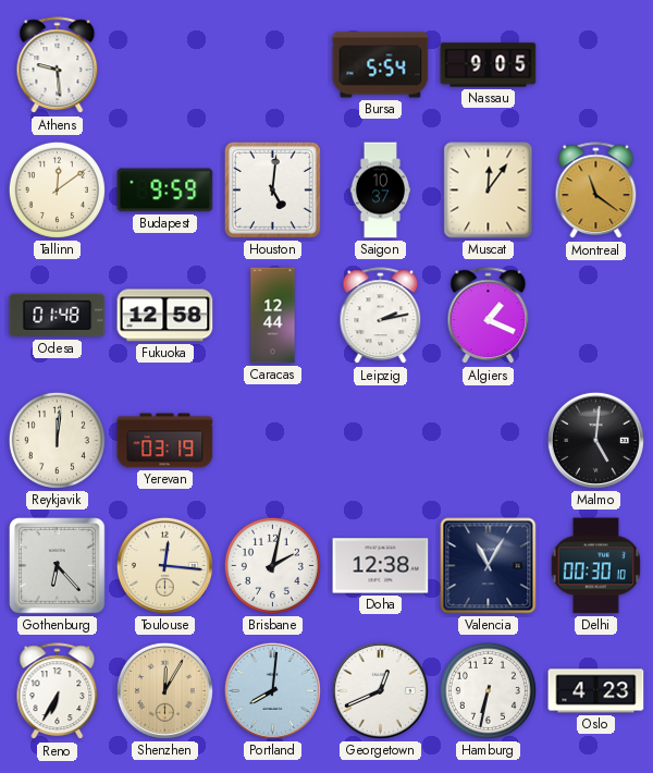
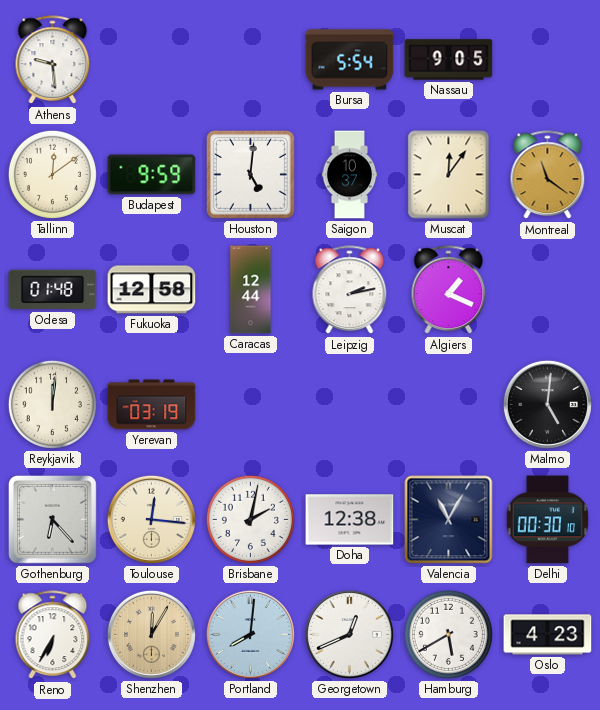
Hamburg: 6:32 -> 5:40
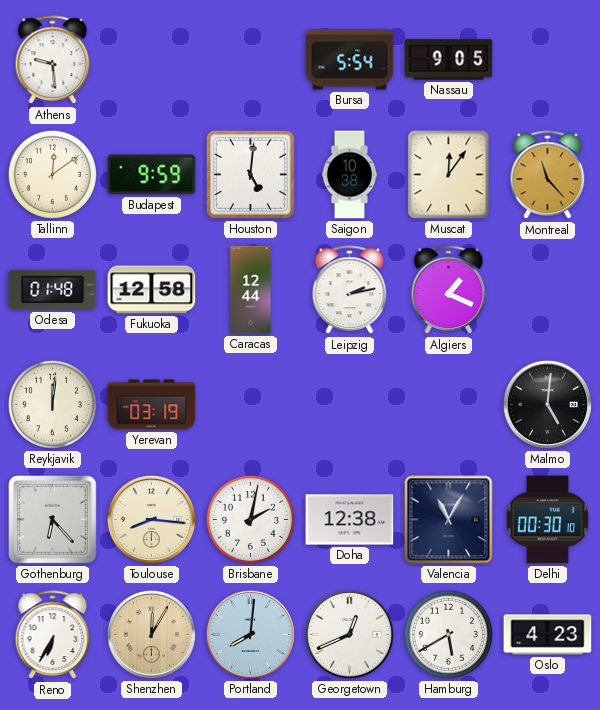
Saigon: 10:37 -> 10:38
Montreal: 11:21 -> 11:23
Toulouse: 12:16 -> 8:16
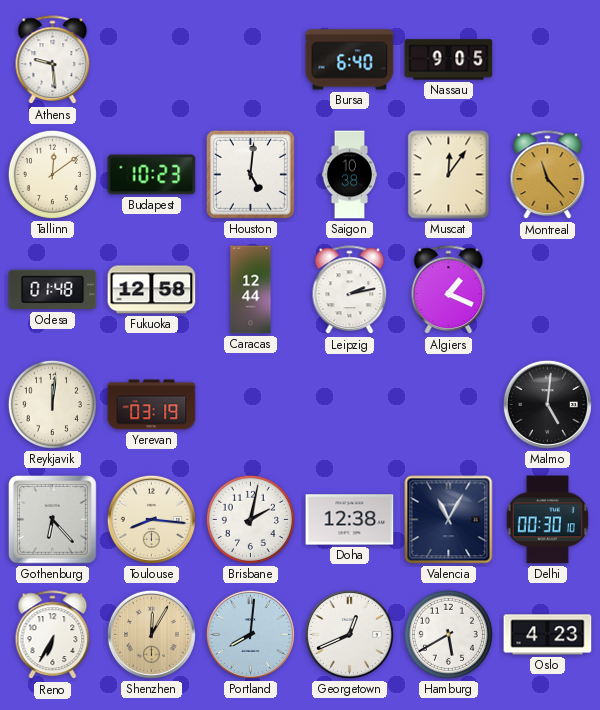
Bursa: 5:54 -> 6:40
Budapest: 9:59 -> 10:23
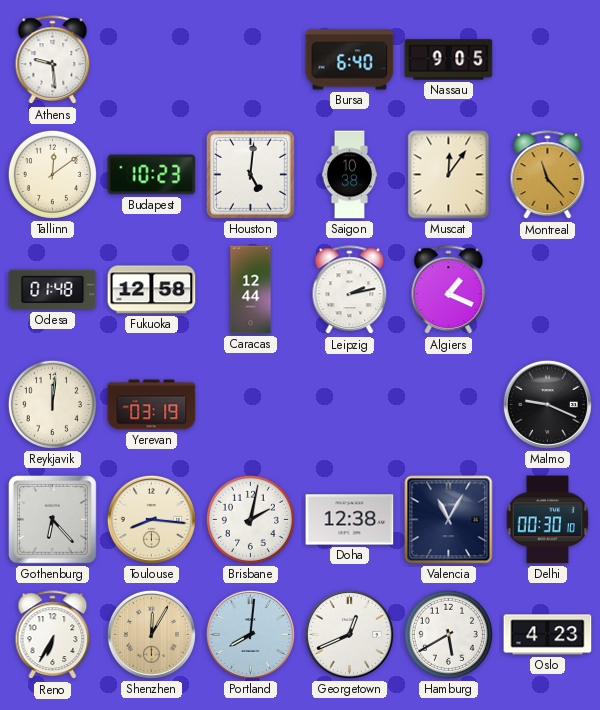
Malmo: 5:01 -> 9:19
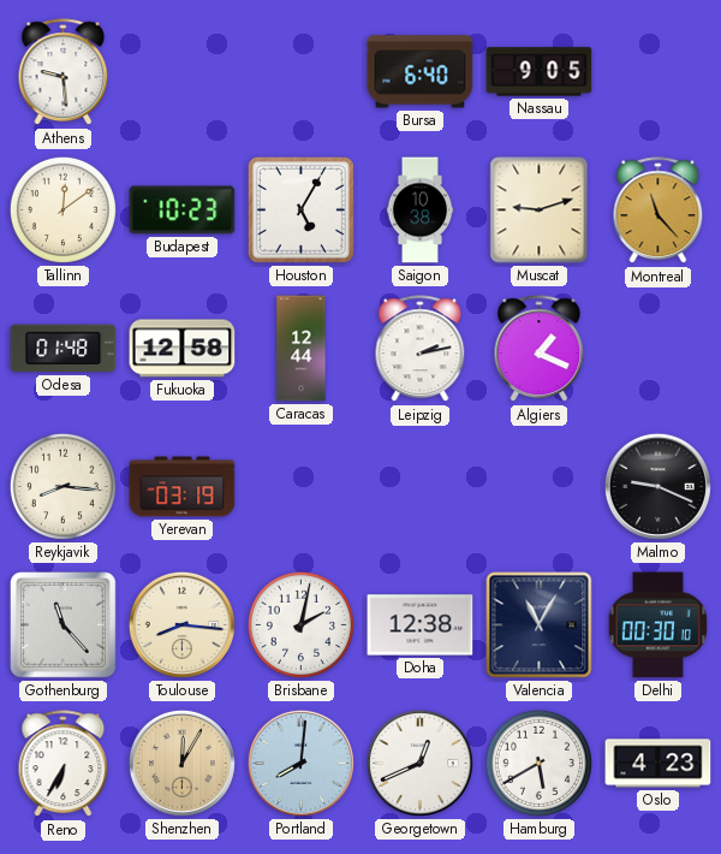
Houston: 5:01 -> 5:05
Muscat: 12:06 -> 9:12
Reykjavik: 12:01 -> 8:16
Gothenburg: 6:23 -> 11:23
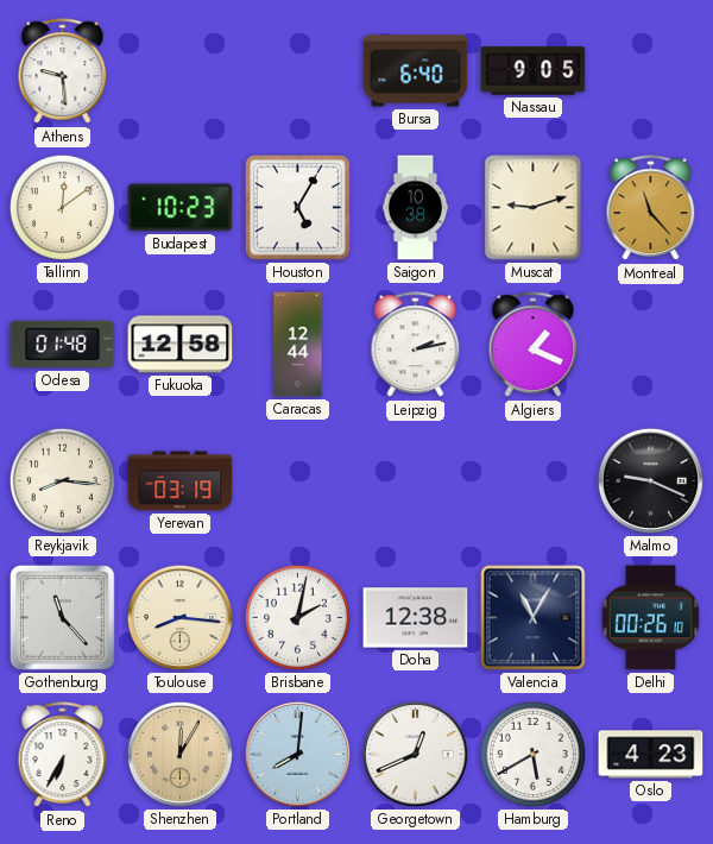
Delhi: 00:30 -> 00:26
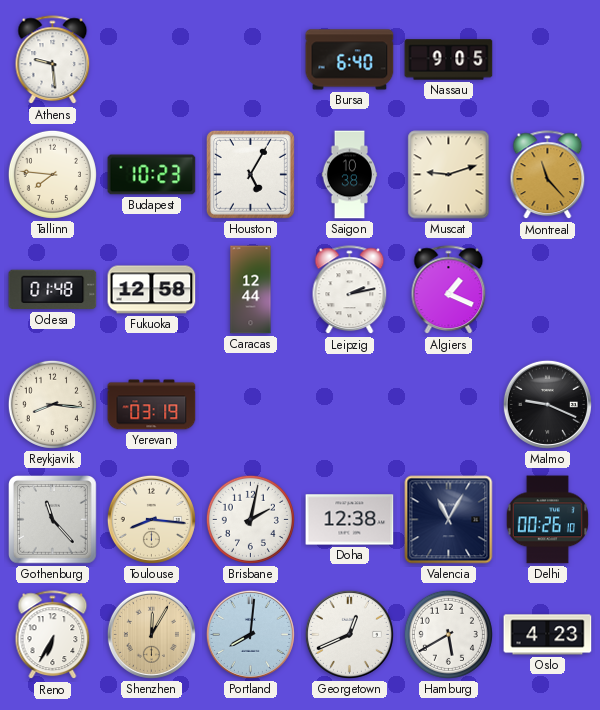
Tallinn: 12:09 -> 7:46
